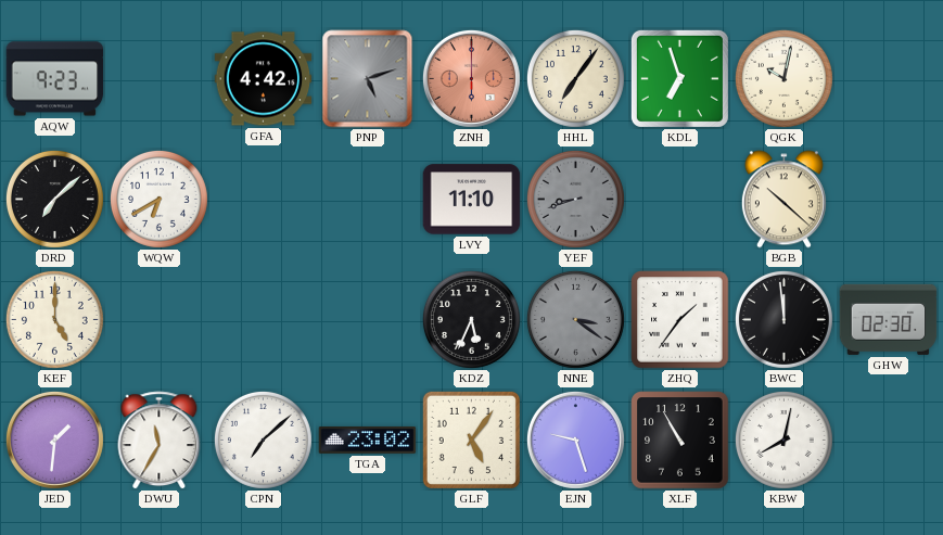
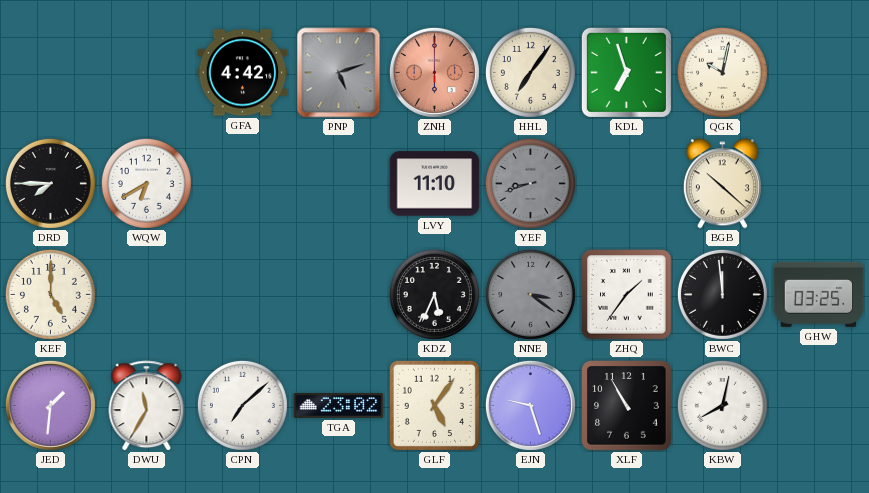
AQW: 9:23 -> none
DRD: 7:08 -> 7:45
GHW: 02:30 -> 03:25
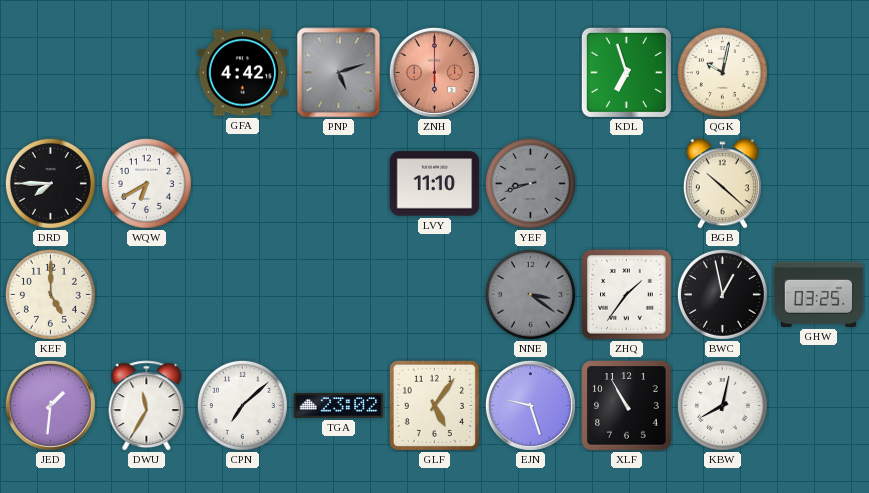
HHL: 7:06 -> none
KDZ: 5:34 -> none
BWC: 11:59 -> 12:58
